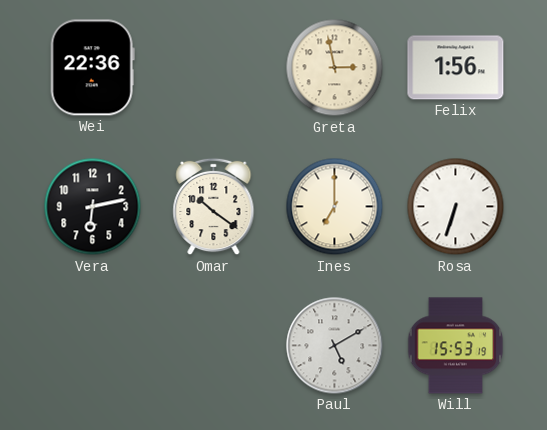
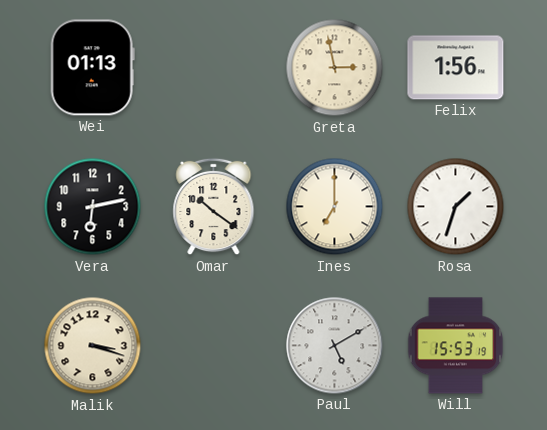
Wei: 22:36 -> 01:13
Rosa: 6:33 -> 1:33
Malik: none -> 3:18
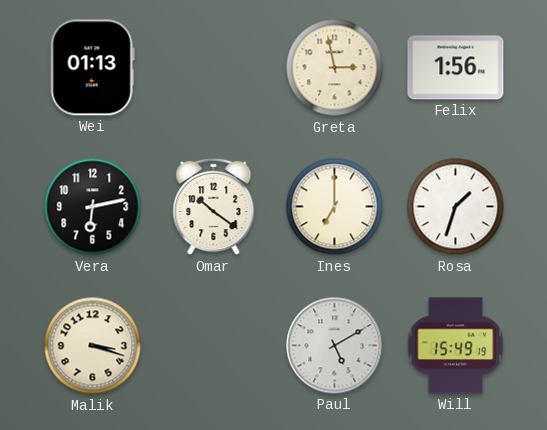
Will: 15:53 -> 15:49
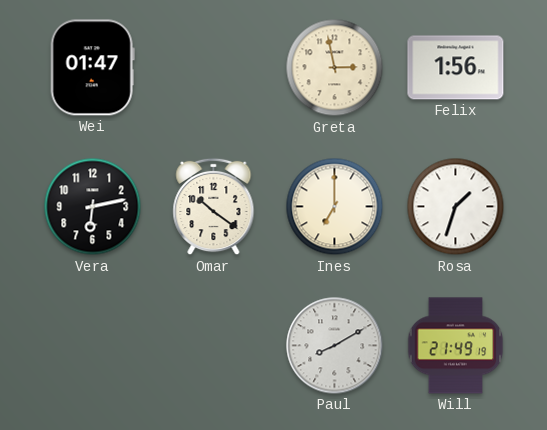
Wei: 01:13 -> 01:47
Malik: 3:18 -> none
Paul: 5:10 -> 8:10
Will: 15:49 -> 21:49
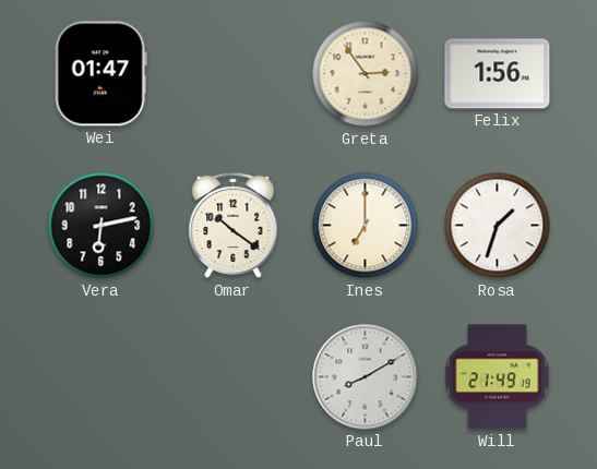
Greta: 2:58 -> 2:54
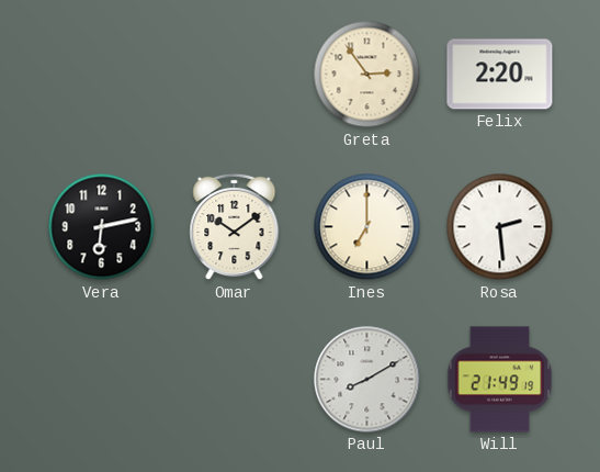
Wei: 01:47 -> none
Felix: 1:56 -> 2:20
Omar: 10:21 -> 10:09
Rosa: 1:33 -> 2:29
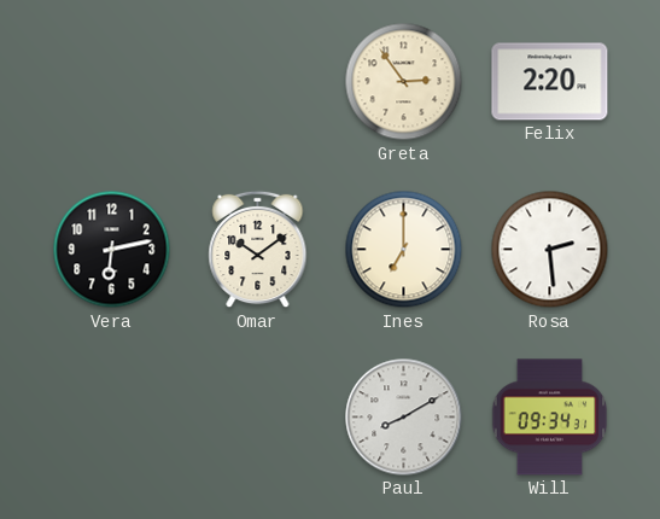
Will: 21:49 -> 09:34
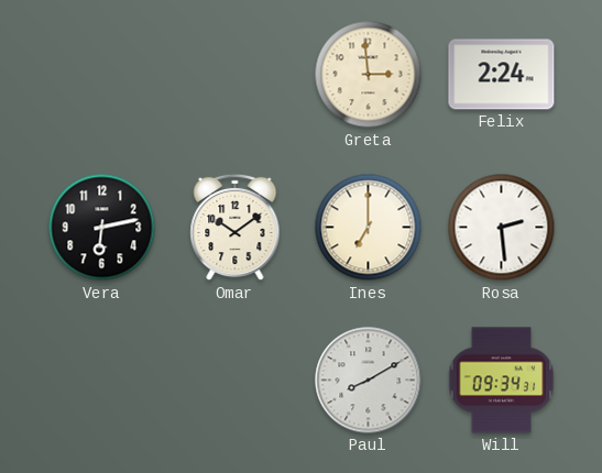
Greta: 2:54 -> 2:59
Felix: 2:20 -> 2:24
